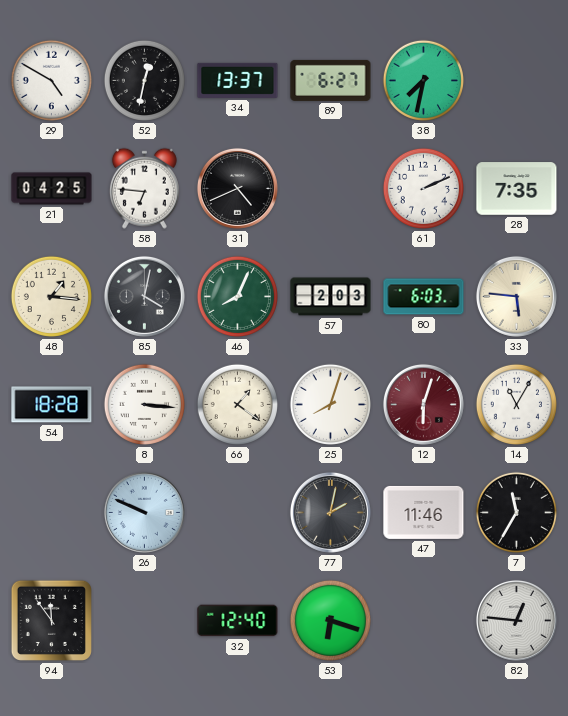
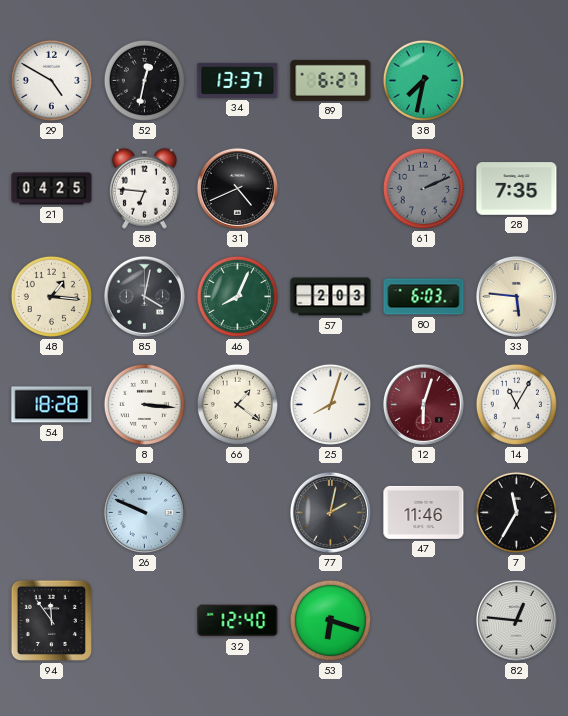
61 dial: white -> grey
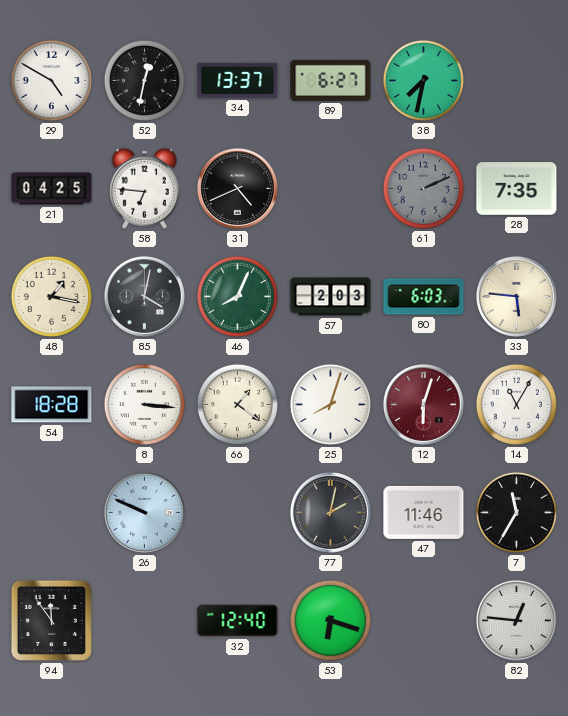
48: 1:16 -> 1:17
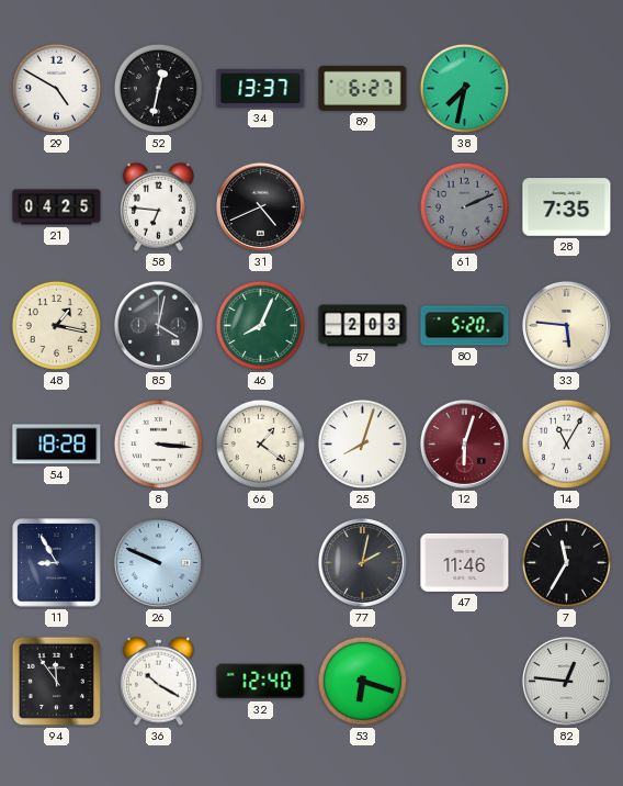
80: 6:03 -> 5:20
11: none -> 8:55
36: none -> 10:20
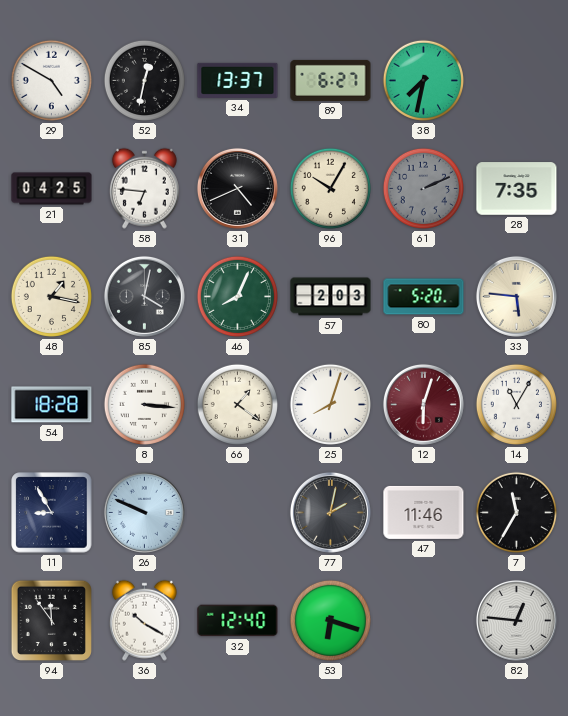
96: none -> 10:05
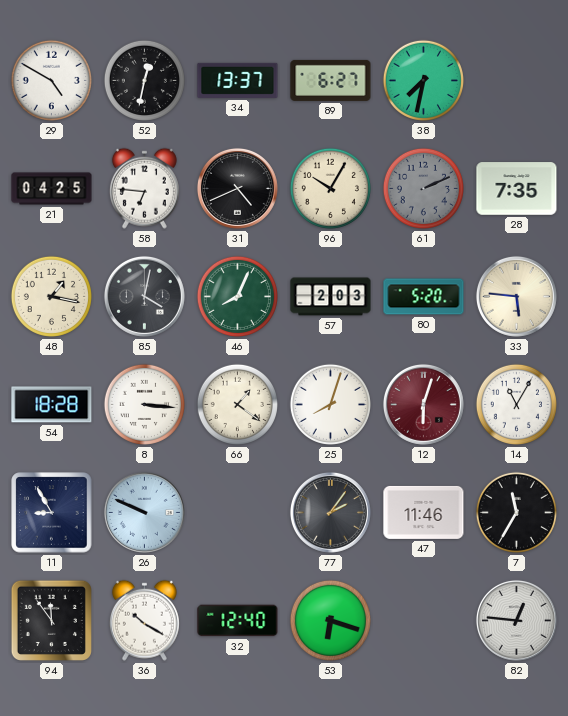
77: 2:02 -> 2:06
